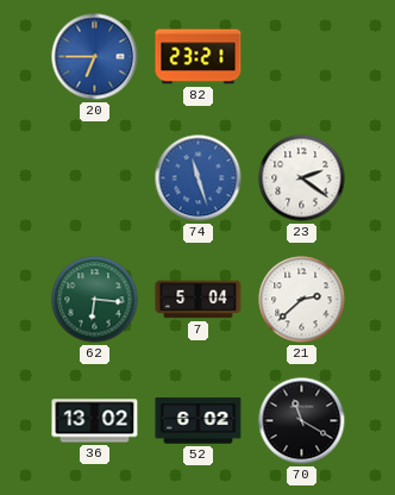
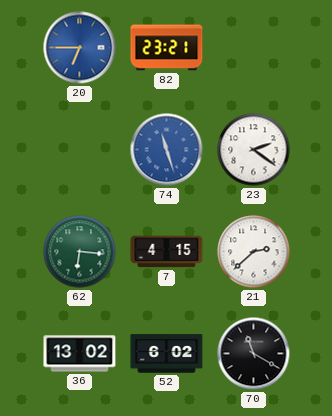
7: 5:04 -> 4:15
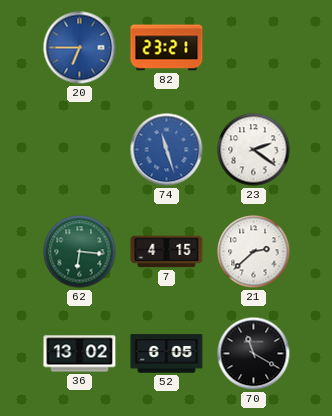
52: 6:02 -> 6:05
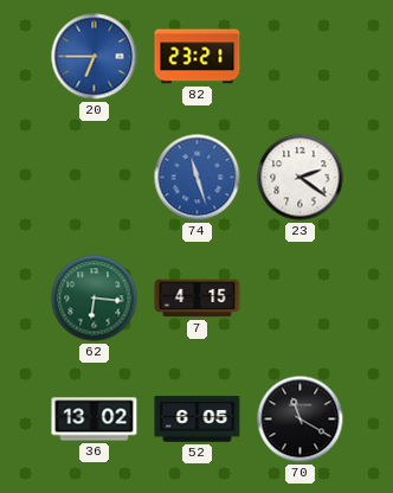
21: 2:38 -> none
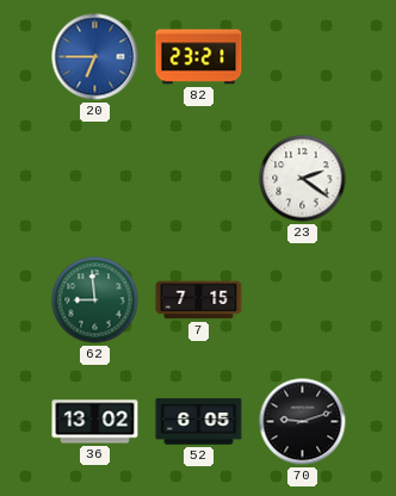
74: 11:27 -> none
62: 6:16 -> 8:59
7: 4:15 -> 7:15
70: 11:20 -> 9:12
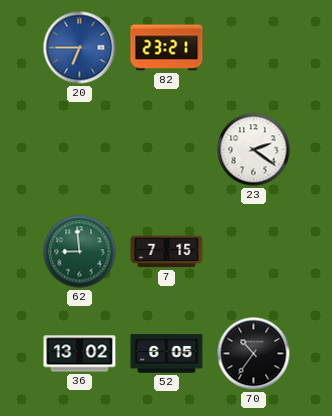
70: 9:12 -> 10:36
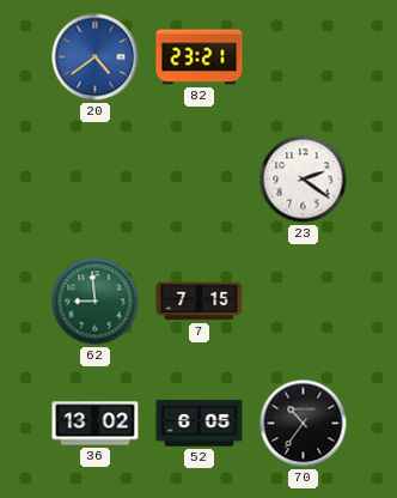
20: 6:45 -> 4:39
